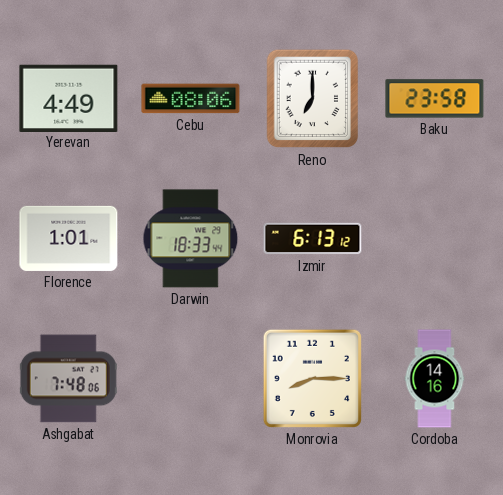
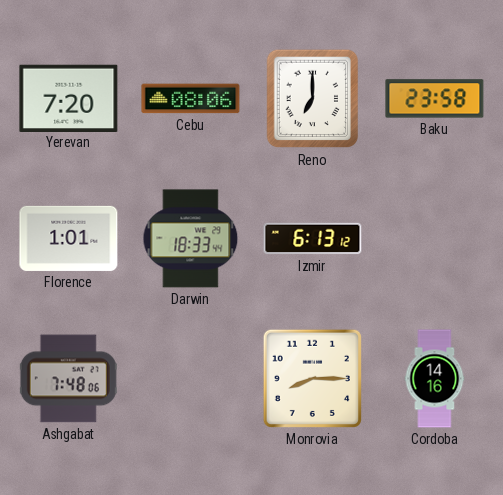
Yerevan: 4:49 -> 7:20
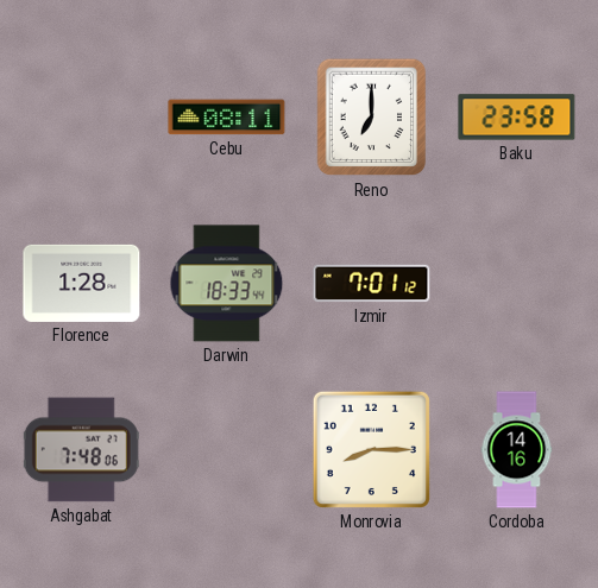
Yerevan: 7:20 -> none
Cebu: 08:06 -> 08:11
Florence: 1:01 -> 1:28
Izmir: 6:13 -> 7:01
